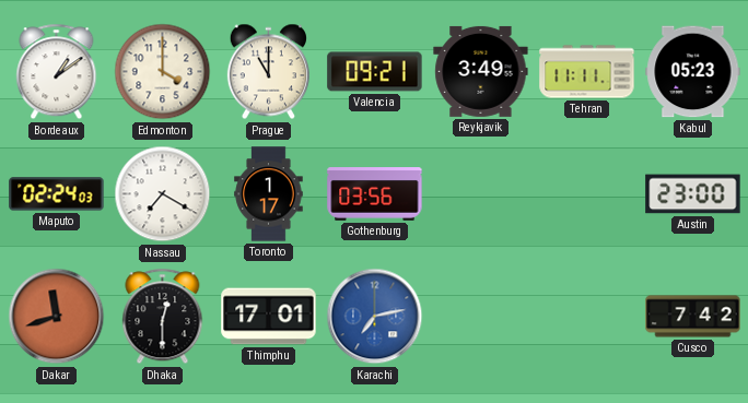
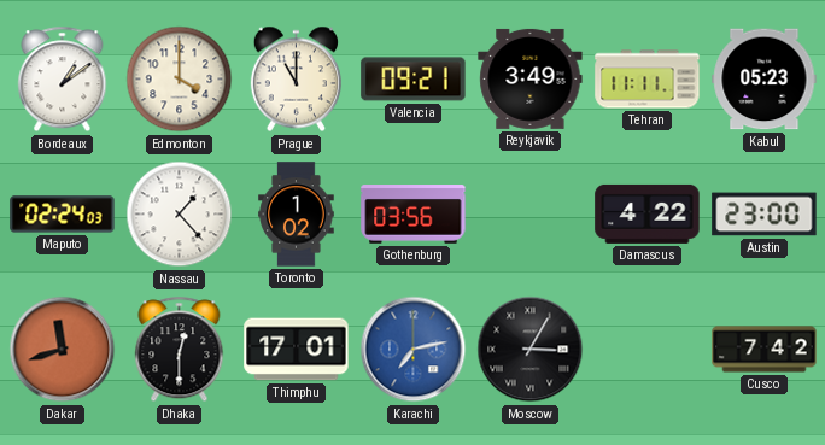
Nassau: 7:20 -> 1:23
Toronto: 1:17 -> 1:02
Damascus: none -> 4:22
Moscow: none -> 3:05
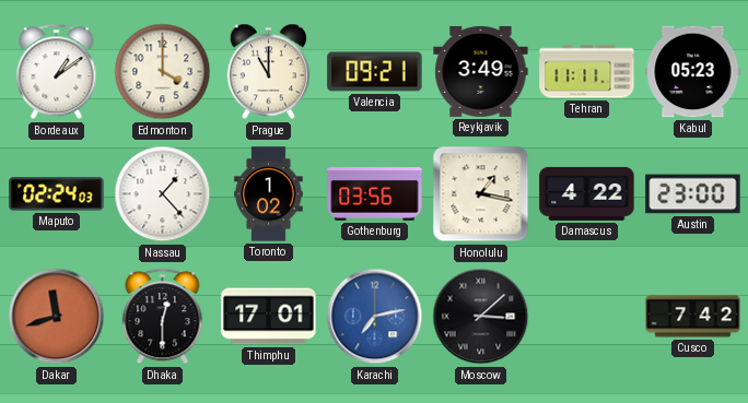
Honolulu: none -> 1:17
Moscow: 3:05 -> 3:08
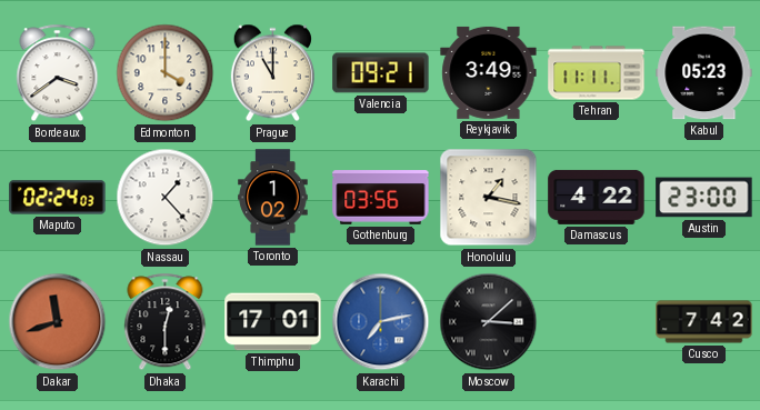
Bordeaux: 1:09 -> 3:39
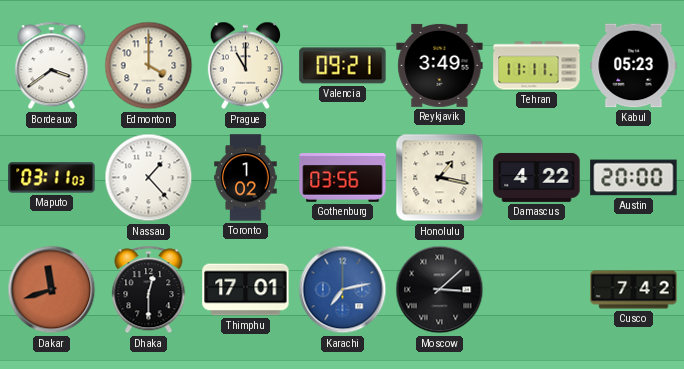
Maputo: 02:24 -> 03:11
Austin: 23:00 -> 20:00
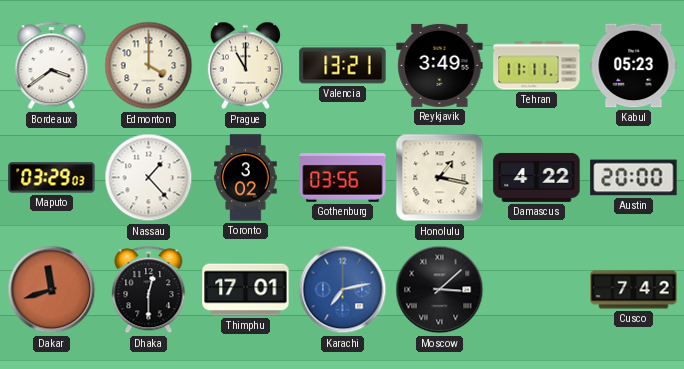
Valencia: 09:21 -> 13:21
Maputo: 03:11 -> 03:29
Toronto: 1:02 -> 3:02
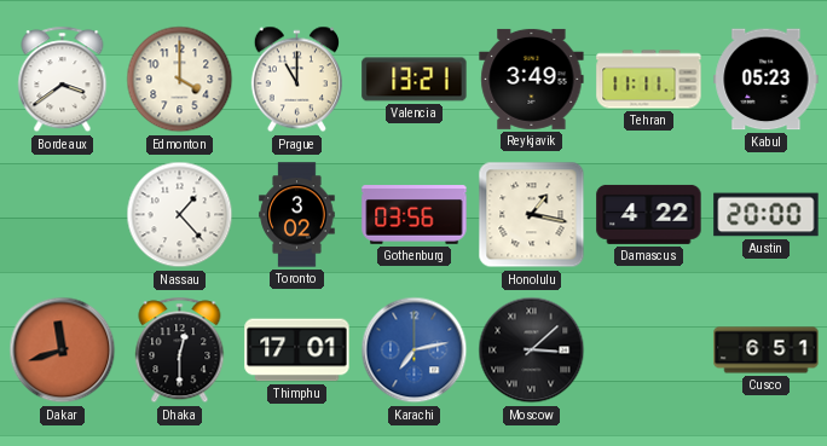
Maputo: 03:29 -> none
Cusco: 7:42 -> 6:51
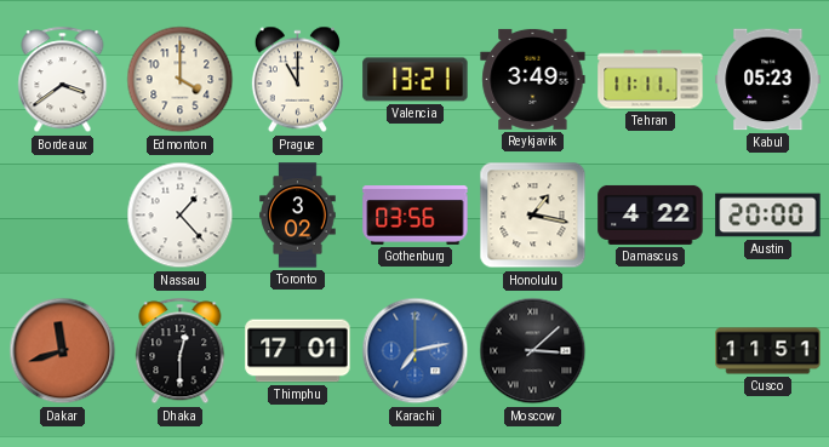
Cusco: 6:51 -> 11:51
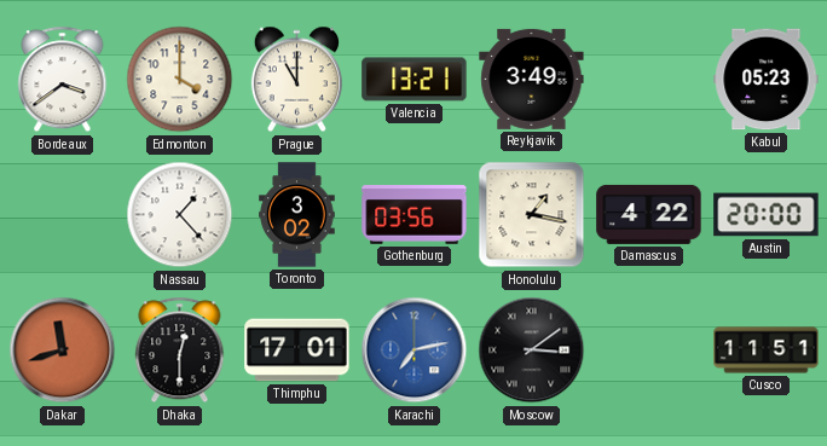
Tehran: 11:11 -> none
Moscow: 3:08 -> 3:09
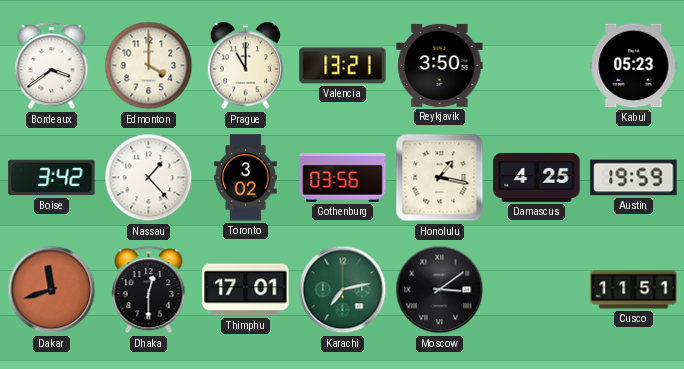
Reykjavik: 3:49 -> 3:50
Boise: none -> 3:42
Damascus: 4:22 -> 4:25
Austin: 20:00 -> 19:59
Karachi dial: blue -> green
